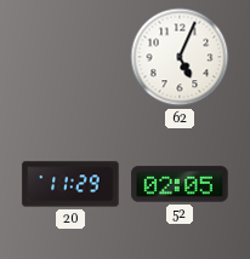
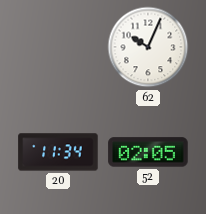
62: 5:04 -> 10:04
20: 11:29 -> 11:34
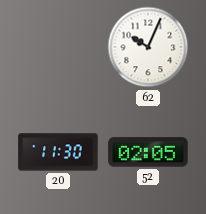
20: 11:34 -> 11:30
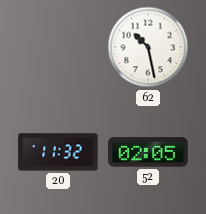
62: 10:04 -> 10:28
20: 11:30 -> 11:32
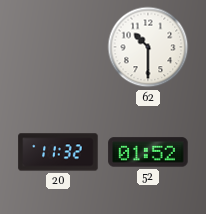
62: 10:28 -> 10:30
52: 02:05 -> 01:52
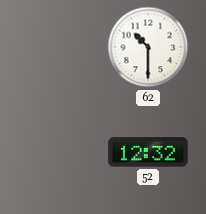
20: 11:32 -> none
52: 01:52 -> 12:32
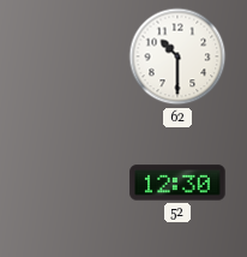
52: 12:32 -> 12:30
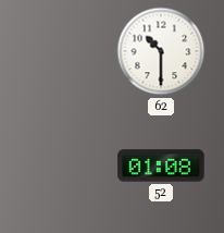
52: 12:30 -> 01:08
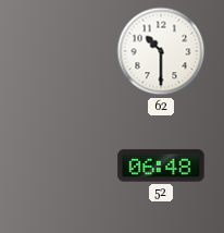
52: 01:08 -> 06:48
